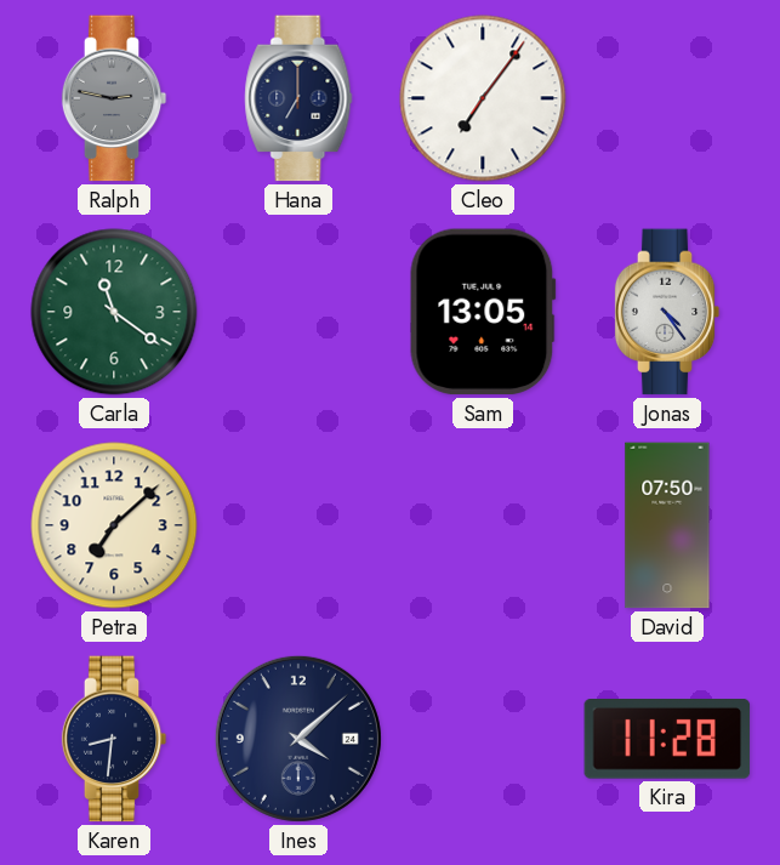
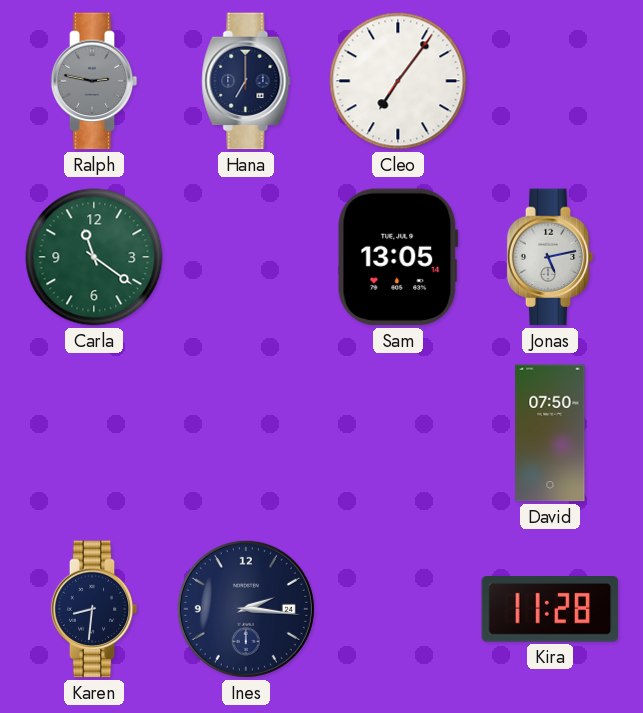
Jonas: 4:24 -> 5:13
Petra: 7:08 -> none
Ines: 4:08 -> 2:16
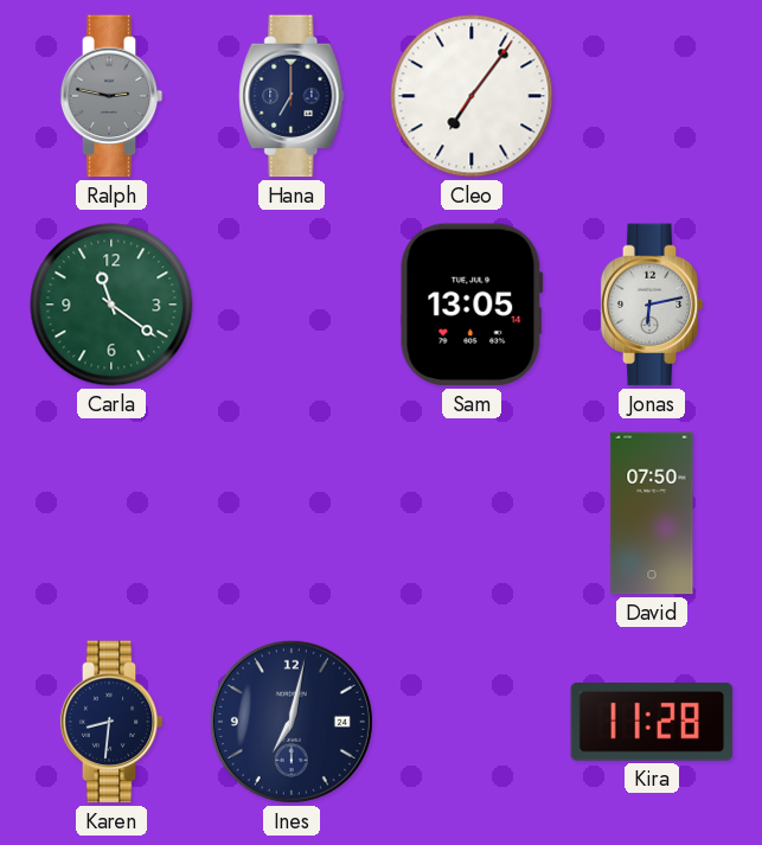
Jonas: 5:13 -> 6:13
Ines: 2:16 -> 7:02
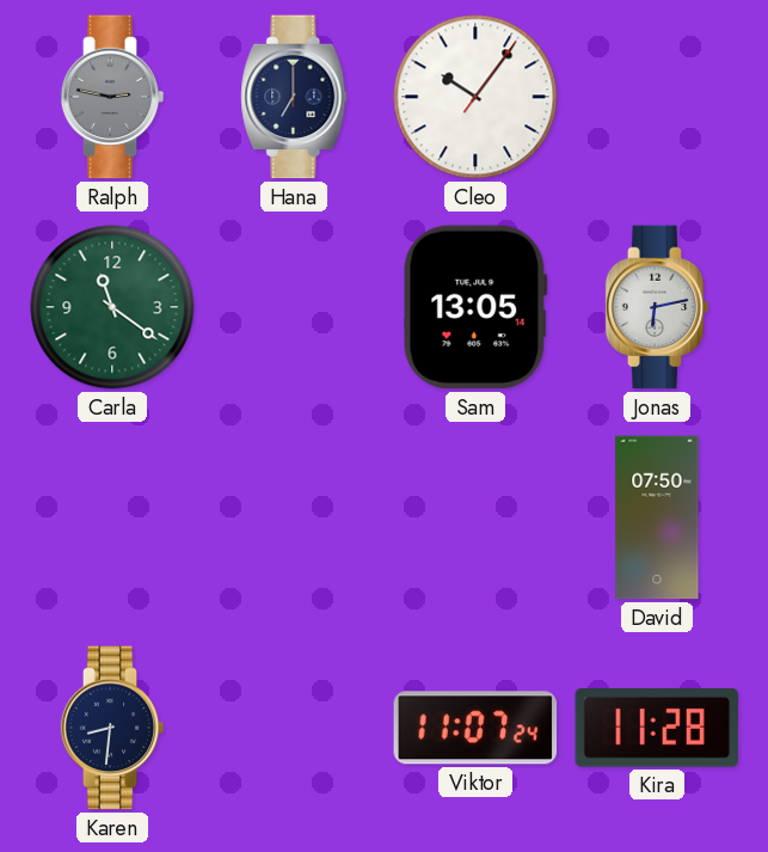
Cleo: 7:06 -> 10:06
Ines: 7:02 -> none
Viktor: none -> 11:07
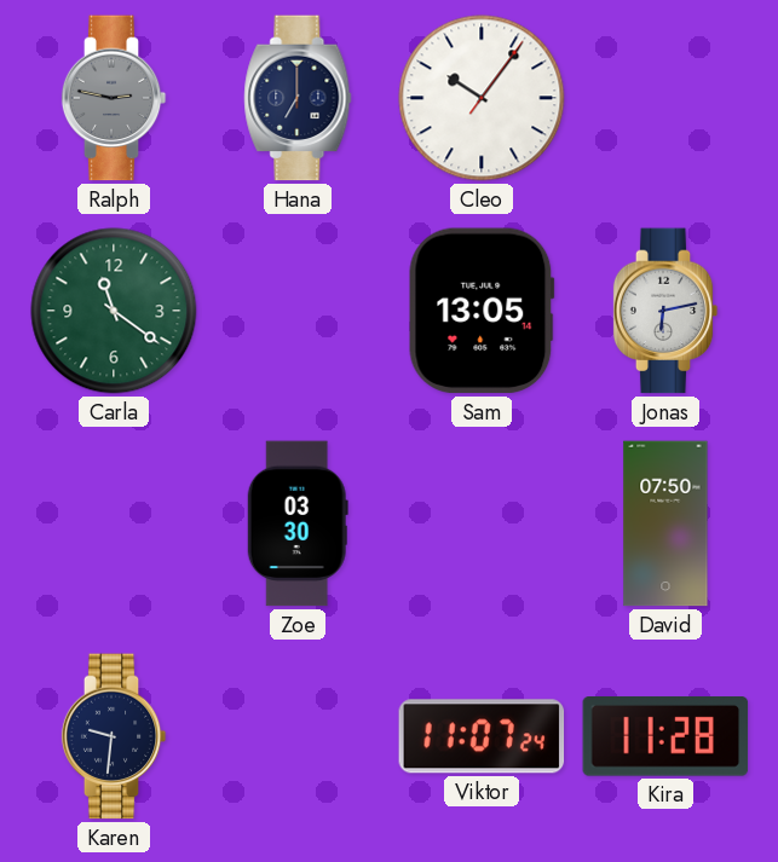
Zoe: none -> 03:30
Karen: 8:31 -> 9:31
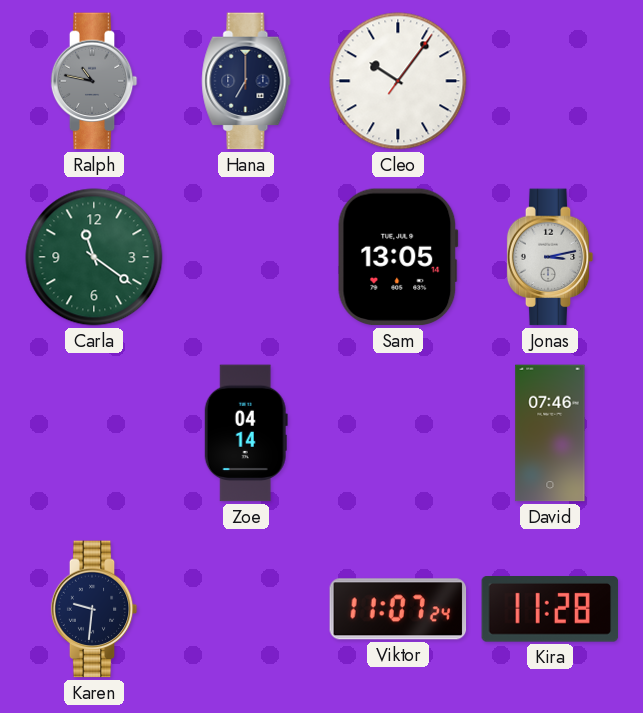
Ralph: 2:47 -> 10:47
Jonas: 6:13 -> 3:13
Zoe: 03:30 -> 04:14
David: 07:50 -> 07:46
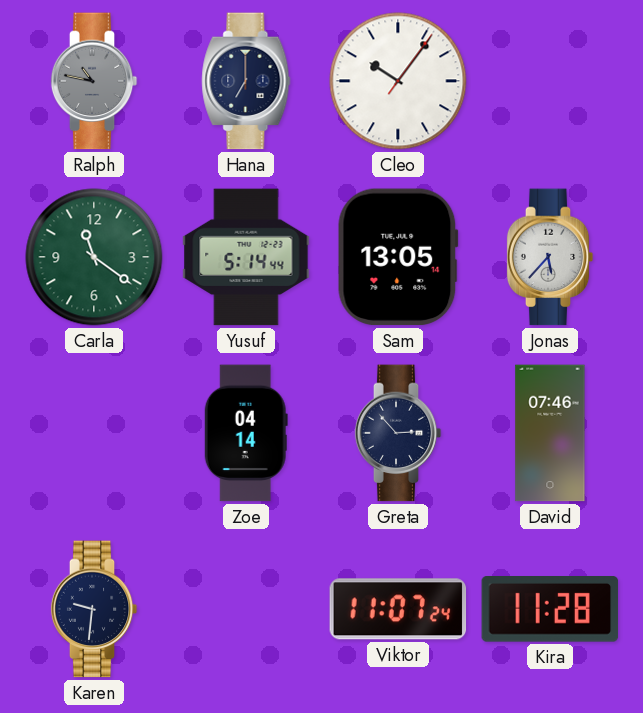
Yusuf: none -> 5:14
Jonas: 3:13 -> 5:37
Greta: none -> 2:53
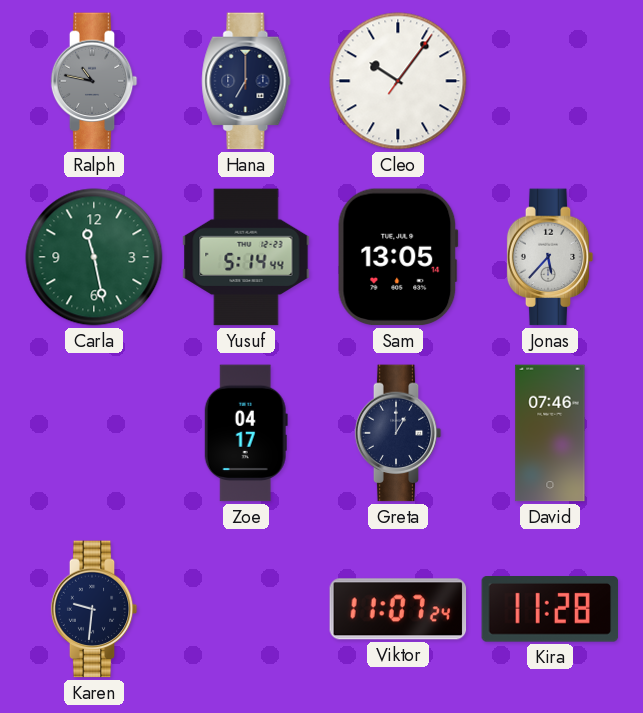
Carla: 11:21 -> 11:28
Zoe: 04:14 -> 04:17
Greta: 2:53 -> 1:00
